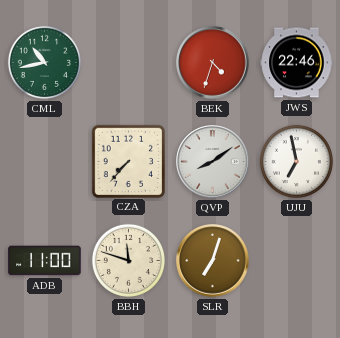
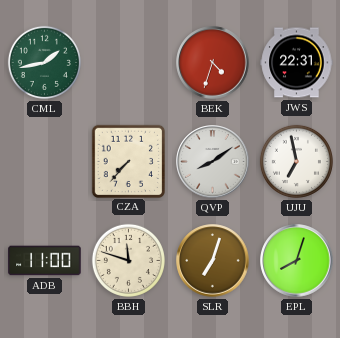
CML: 10:43 -> 1:43
JWS: 22:46 -> 22:31
EPL: none -> 8:03
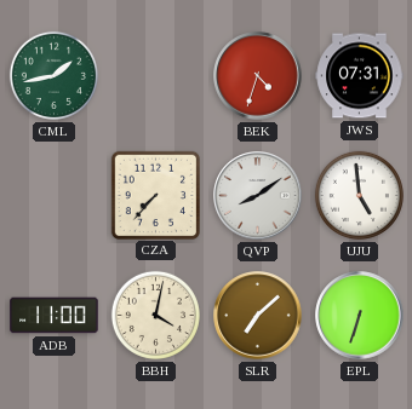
JWS: 22:31 -> 07:31
UJU: 6:58 -> 4:59
BBH: 11:48 -> 4:02
SLR: 7:03 -> 7:08
EPL: 8:03 -> 6:33
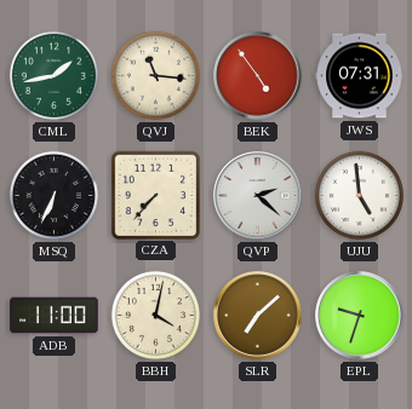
QVJ: none -> 11:16
BEK: 4:33 -> 4:54
MSQ: none -> 6:34
QVP: 8:09 -> 2:22
EPL: 6:33 -> 9:33
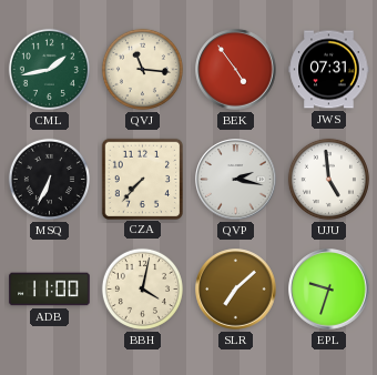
QVP: 2:22 -> 2:17
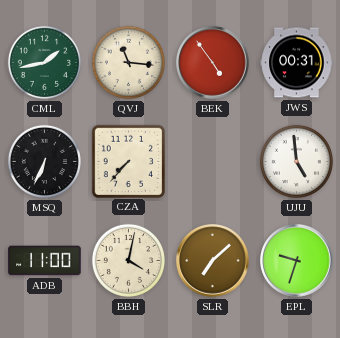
JWS: 07:31 -> 00:31
QVP: 2:17 -> none
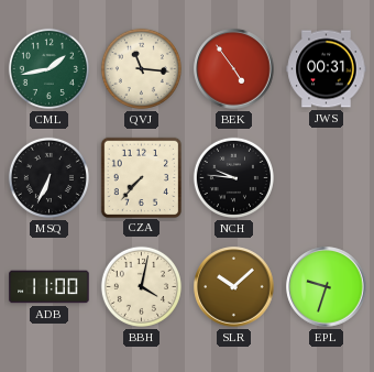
NCH: none -> 9:46
UJU: 4:59 -> none
SLR: 7:08 -> 10:08
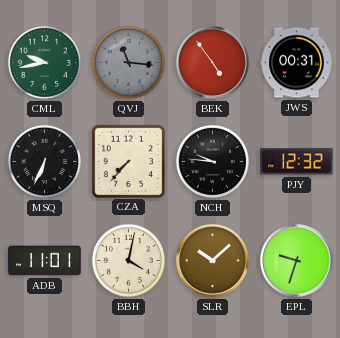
CML: 1:43 -> 9:43
QVJ dial: cream -> grey
PJY: none -> 12:32
ADB: 11:00 -> 11:01
